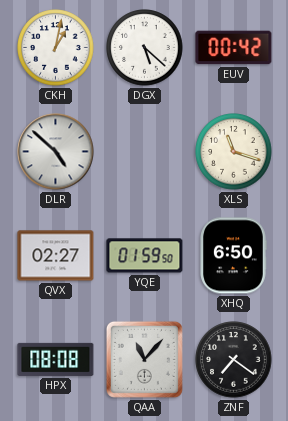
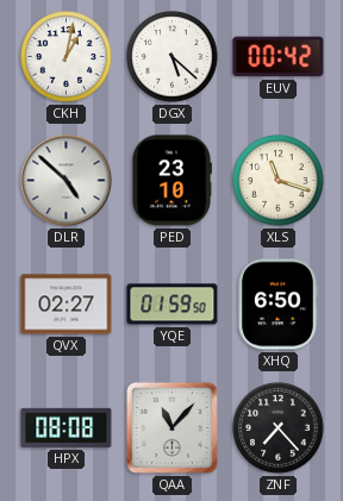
PED: none -> 23:10
ZNF: 7:21 -> 7:23
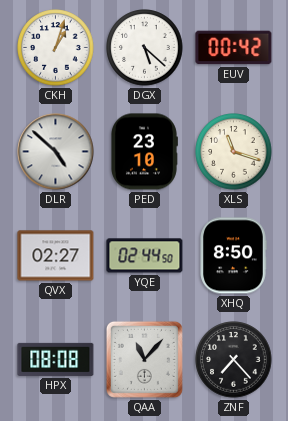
CKH: 1:02 -> 1:03
YQE: 01:59 -> 02:44
XHQ: 6:50 -> 8:50
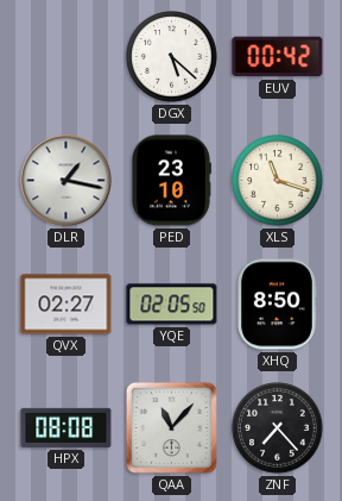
CKH: 1:03 -> none
DLR: 4:52 -> 1:17
YQE: 02:44 -> 02:05
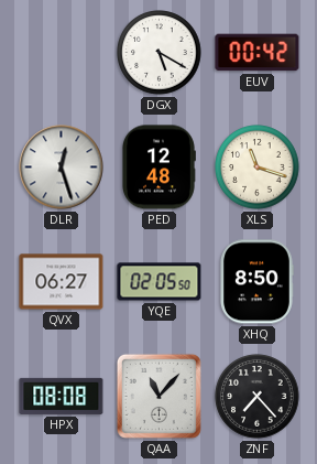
DGX: 5:22 -> 5:20
DLR: 1:17 -> 12:27
PED: 23:10 -> 12:48
QVX: 02:27 -> 06:27
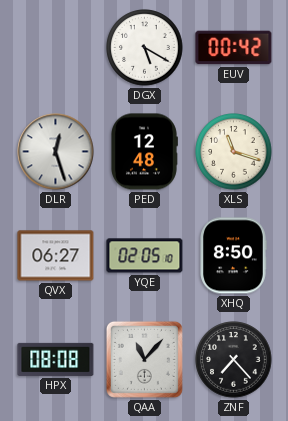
YQE: 02:05:50 -> 02:05:10
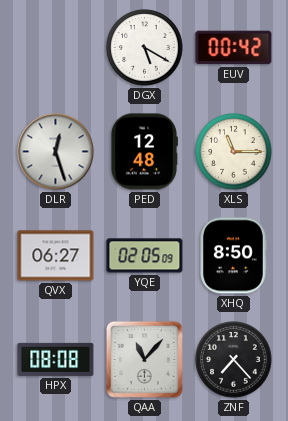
XLS: 11:18 -> 11:15
YQE: 02:05:10 -> 02:05:09
